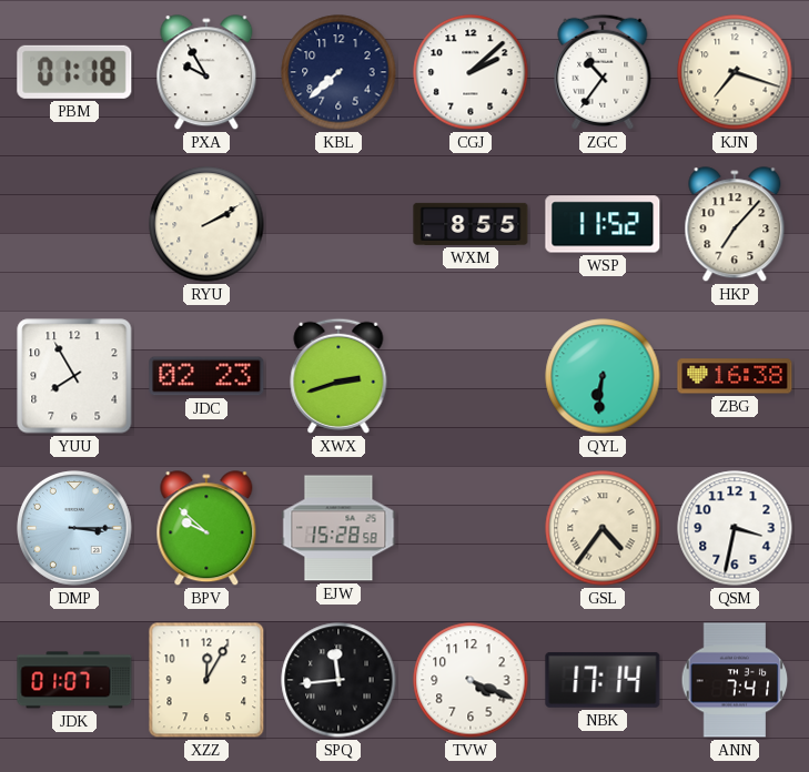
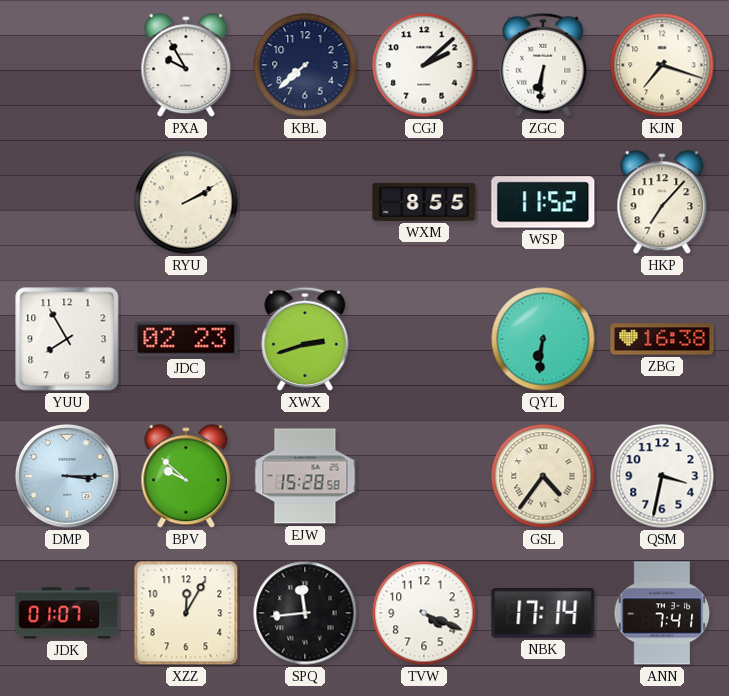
PBM: 01:18 -> none
ZGC: 10:36 -> 6:31
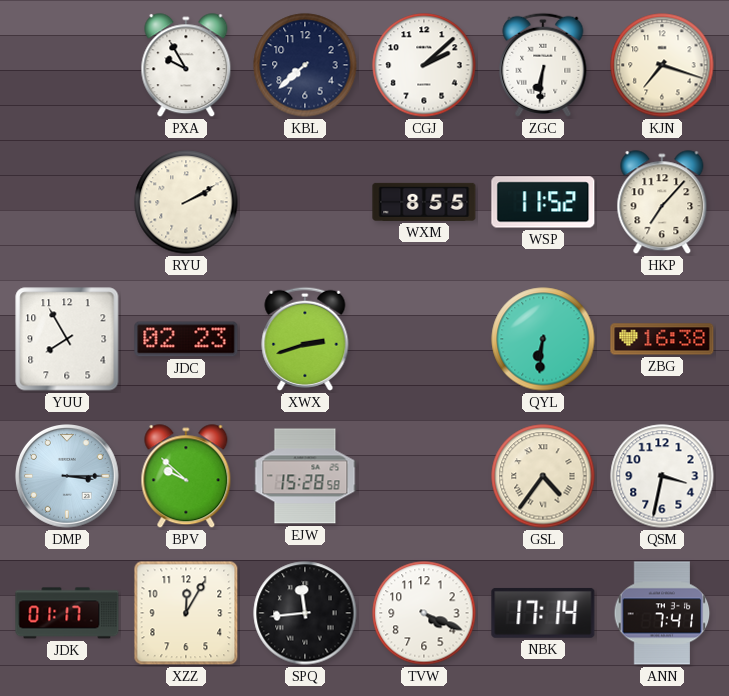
JDK: 01:07 -> 01:17
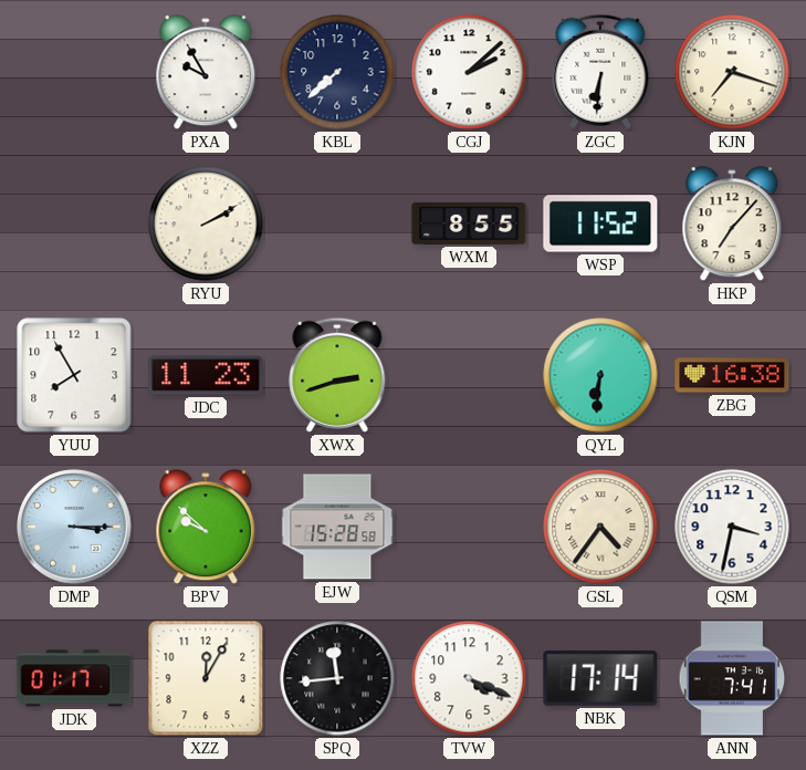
JDC: 02:23 -> 11:23
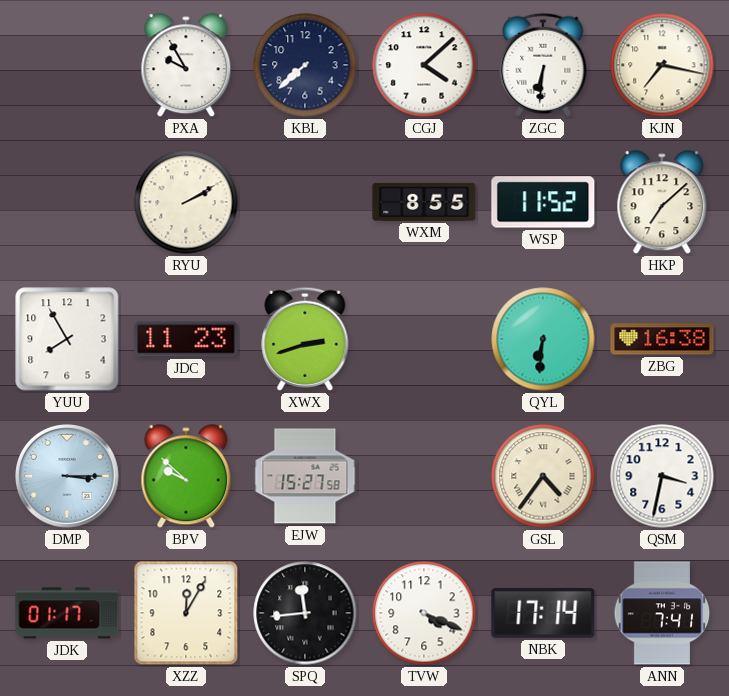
CGJ: 2:08 -> 4:08
KJN: 7:18 -> 7:17
HKP: 7:07 -> 7:08
EJW: 15:28 -> 15:27
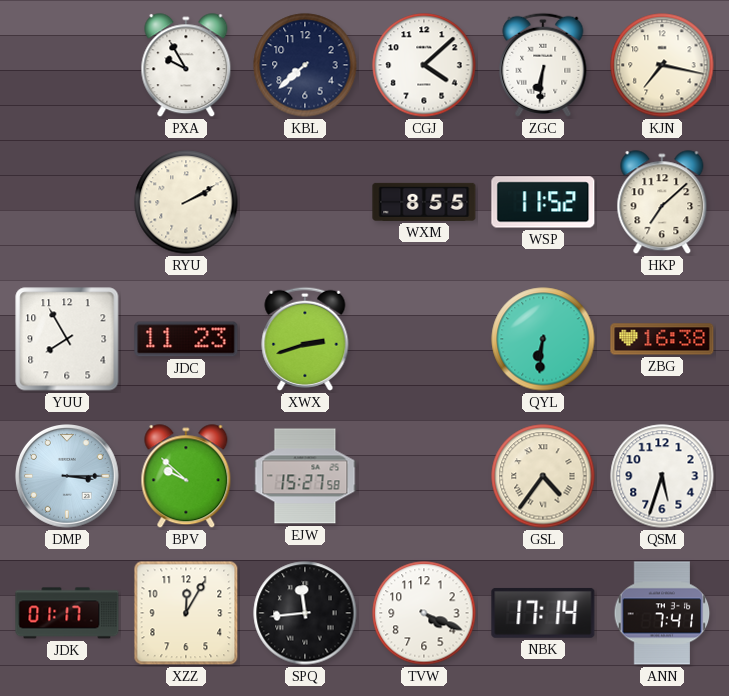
QSM: 3:32 -> 5:33
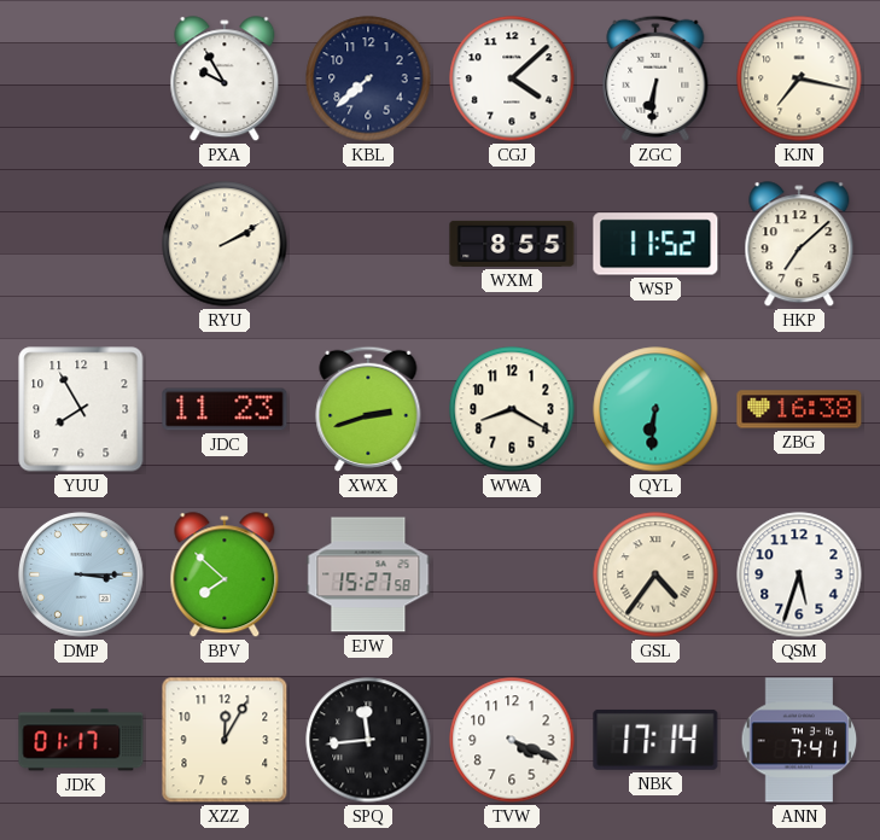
WWA: none -> 8:20
BPV: 9:52 -> 7:52
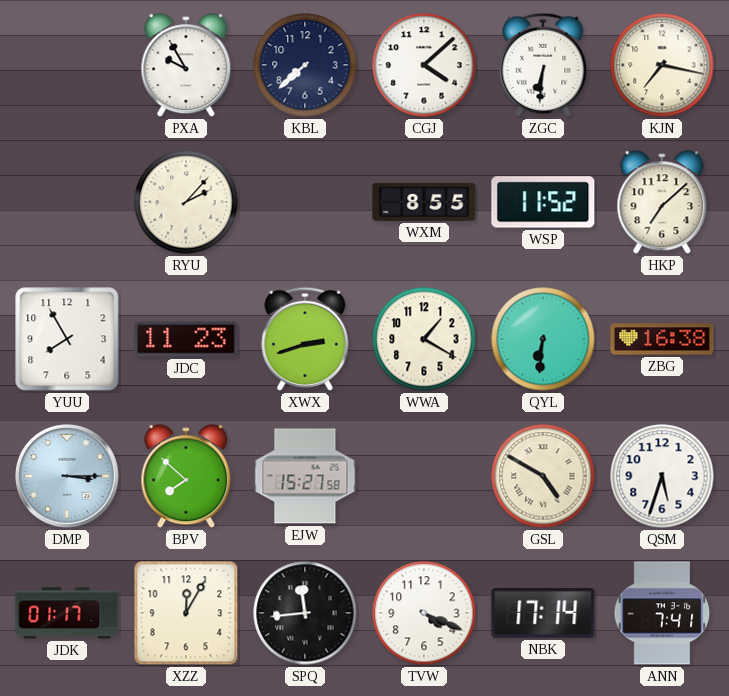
RYU: 2:10 -> 2:07
WWA: 8:20 -> 1:20
GSL: 4:36 -> 4:50
